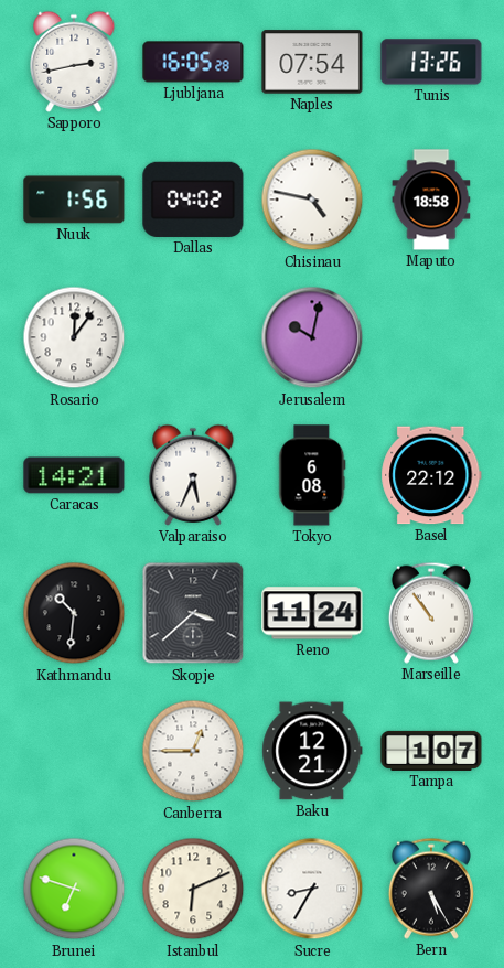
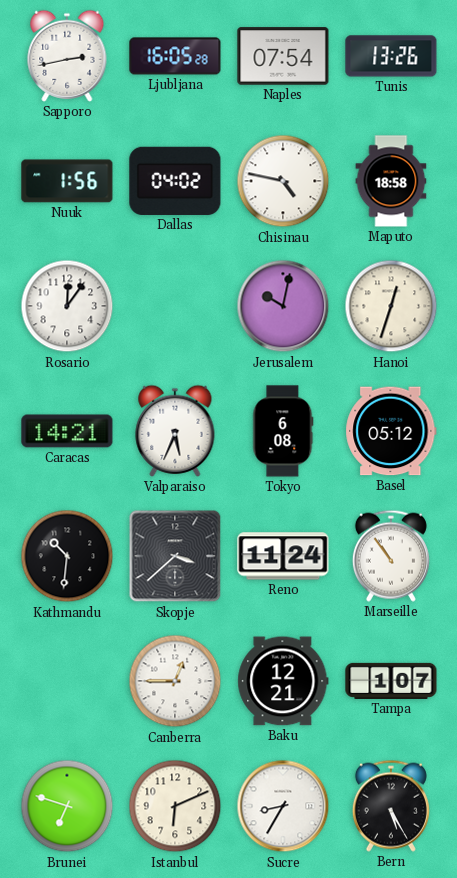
Hanoi: none -> 12:33
Basel: 22:12 -> 05:12
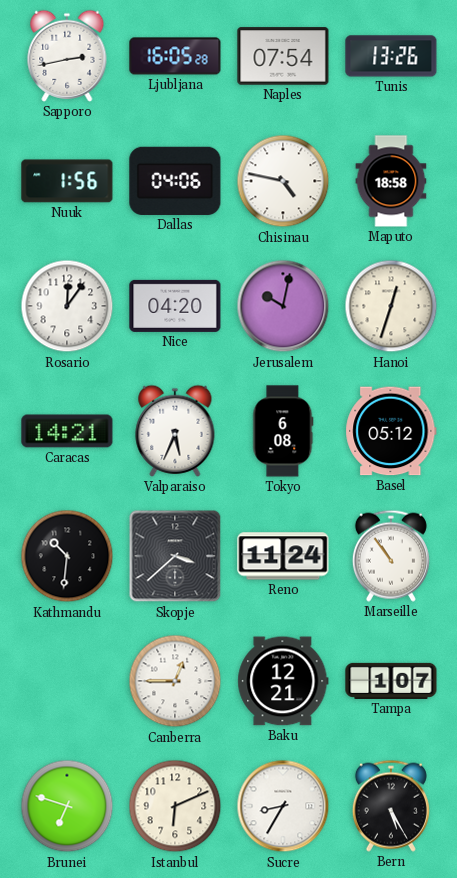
Dallas: 04:02 -> 04:06
Nice: none -> 04:20
